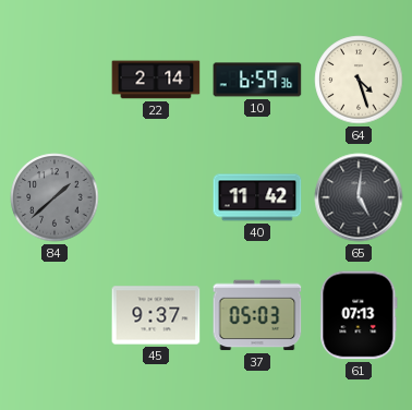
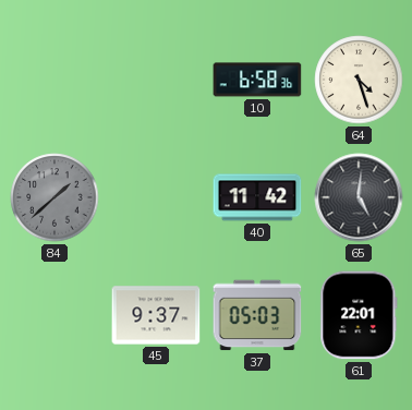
22: 2:14 -> none
10: 6:59 -> 6:58
61: 07:13 -> 22:01
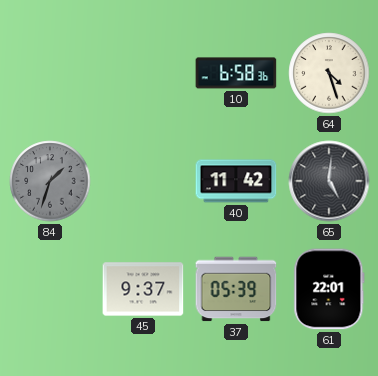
84: 1:38 -> 1:33
37: 05:03 -> 05:39
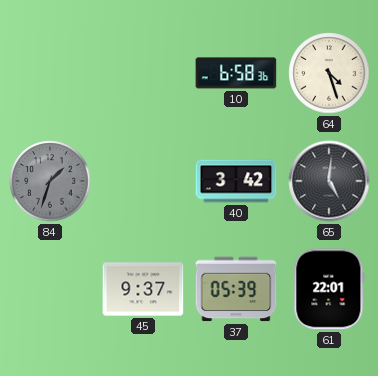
40: 11:42 -> 3:42
